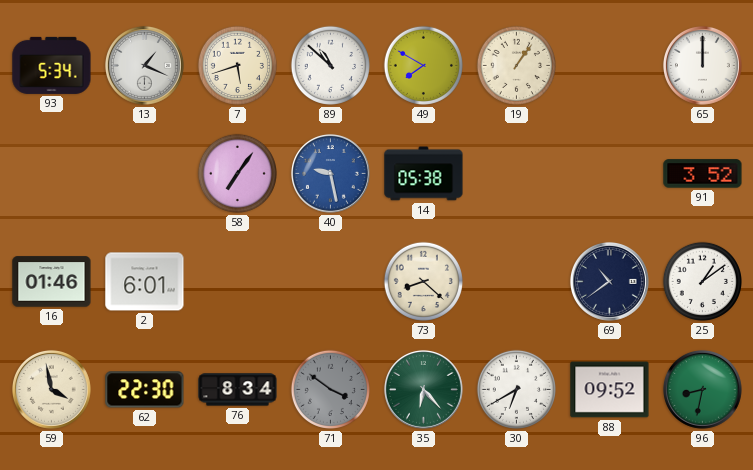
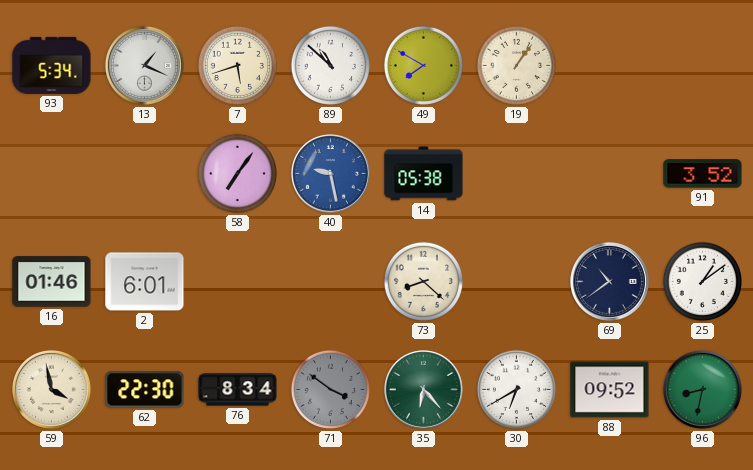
65: 12:00 -> none
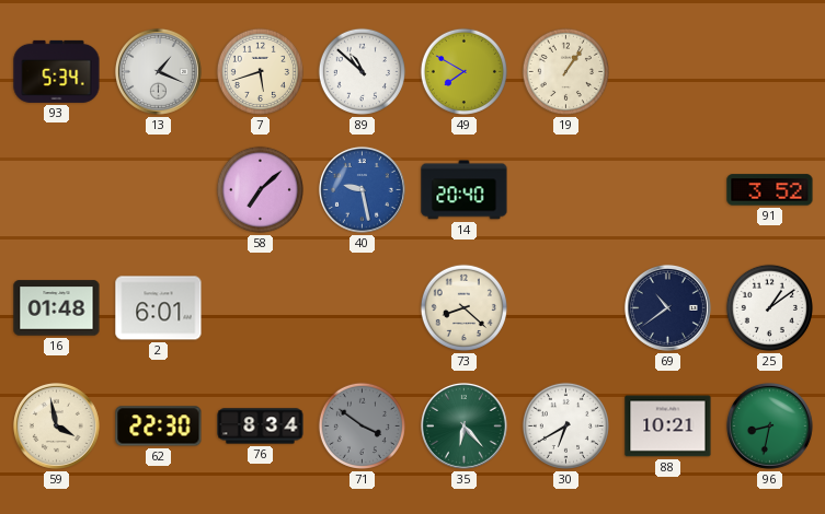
58: 7:06 -> 7:08
14: 05:38 -> 20:40
16: 01:46 -> 01:48
88: 09:52 -> 10:21
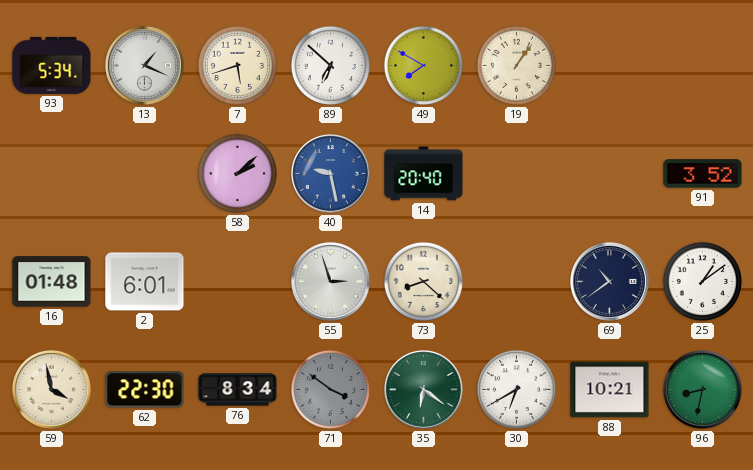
89: 10:52 -> 6:52
58: 7:08 -> 2:08
55: none -> 2:57
35: 6:23 -> 6:21
